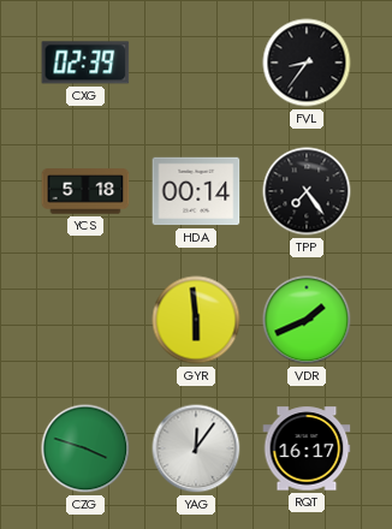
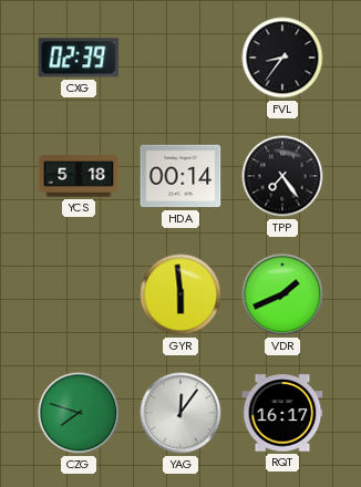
CZG: 3:48 -> 7:48
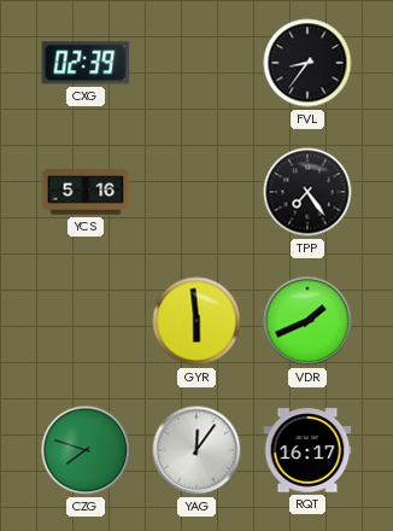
YCS: 5:18 -> 5:16
HDA: 00:14 -> none
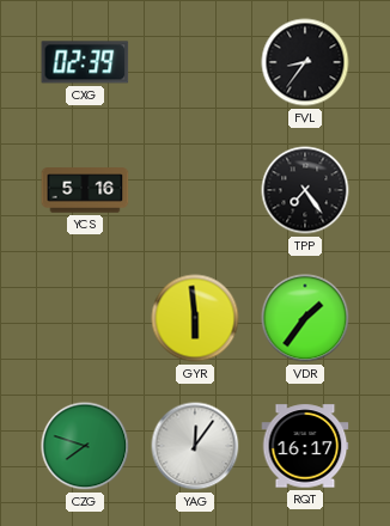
VDR: 1:41 -> 1:36
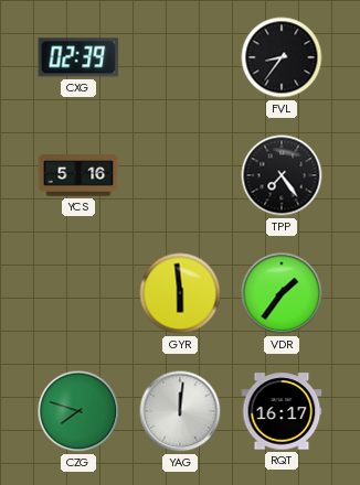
YAG: 12:06 -> 12:01
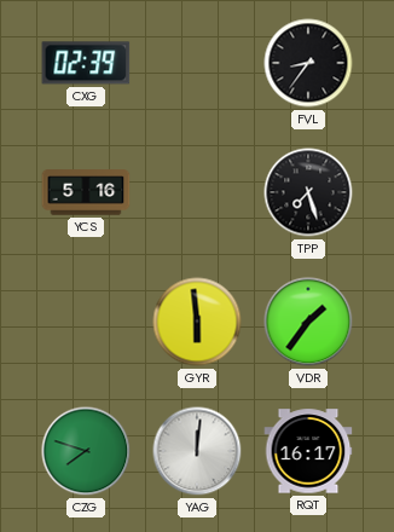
TPP: 7:24 -> 7:27
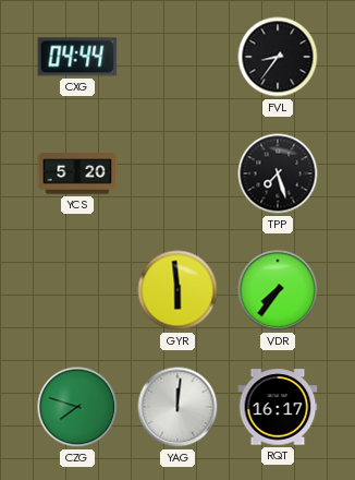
CXG: 02:39 -> 04:44
YCS: 5:16 -> 5:20
VDR: 1:36 -> 7:36
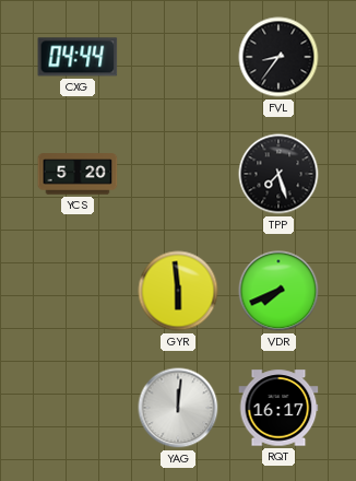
VDR: 7:36 -> 7:41
CZG: 7:48 -> none
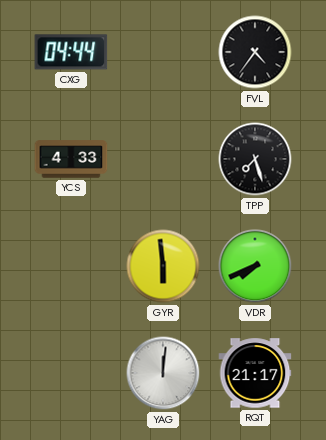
FVL: 8:36 -> 4:36
YCS: 5:20 -> 4:33
RQT: 16:17 -> 21:17
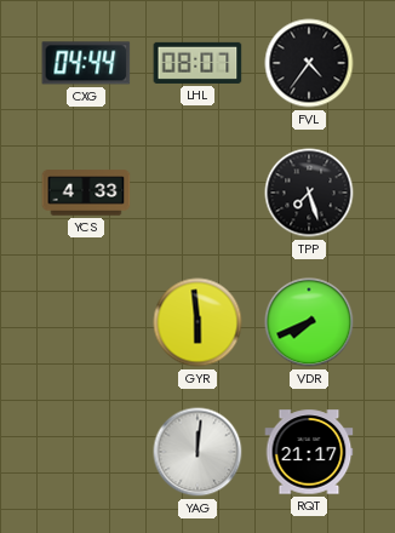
LHL: none -> 08:07
